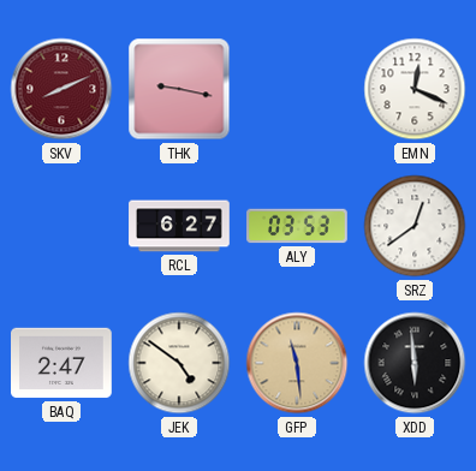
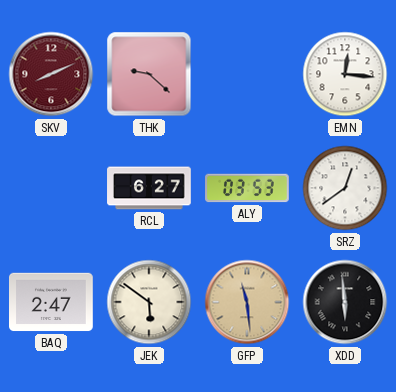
THK: 9:17 -> 9:22
EMN: 12:19 -> 12:16
JEK: 4:51 -> 5:51
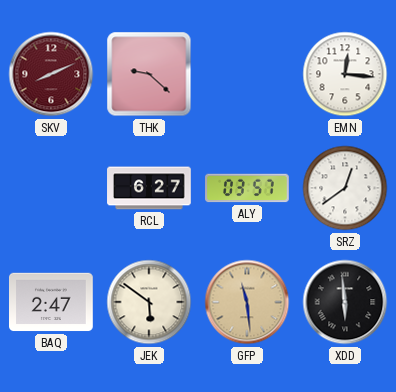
ALY: 03:53 -> 03:57
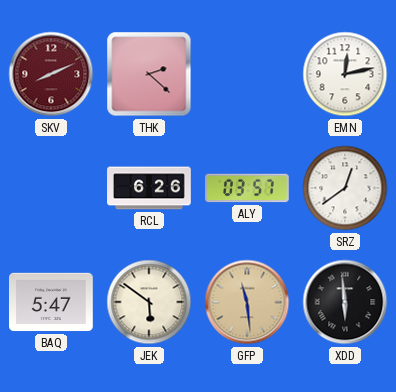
THK: 9:22 -> 2:22
EMN: 12:16 -> 12:13
RCL: 6:27 -> 6:26
BAQ: 2:47 -> 5:47
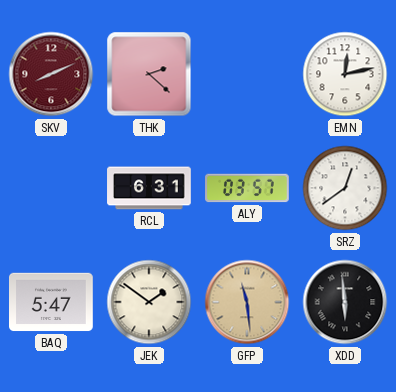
RCL: 6:26 -> 6:31
JEK: 5:51 -> 1:51
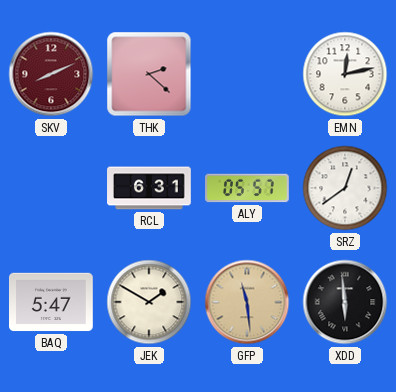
ALY: 03:57 -> 05:57
JEK: 1:51 -> 1:50
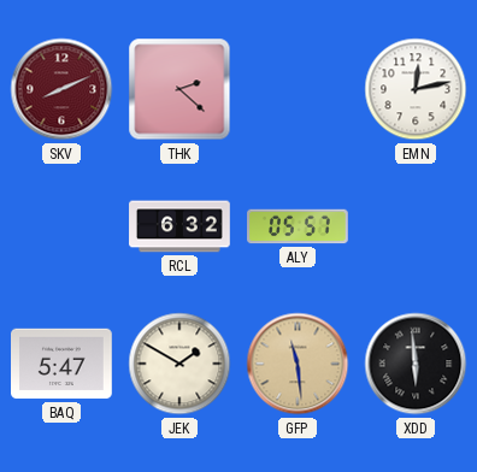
RCL: 6:31 -> 6:32
SRZ: 12:39 -> none
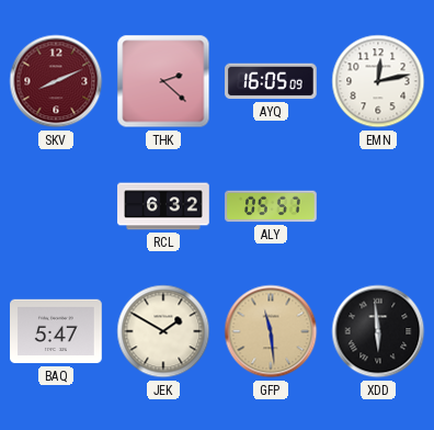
AYQ: none -> 16:05
